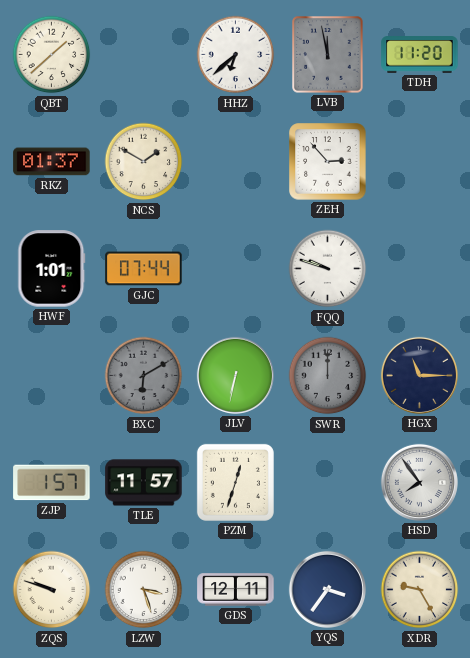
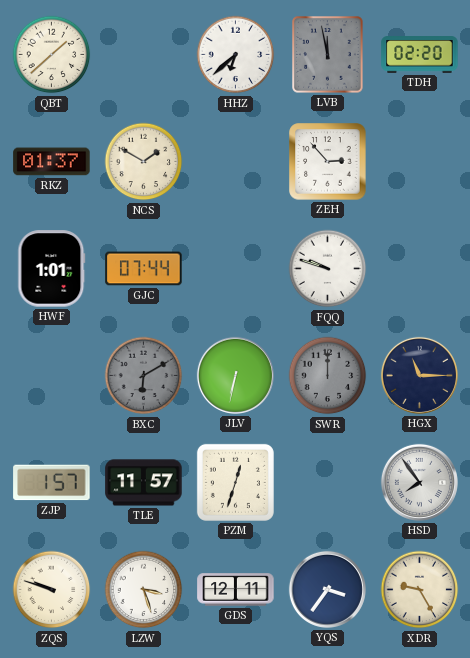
TDH: 11:20 -> 02:20
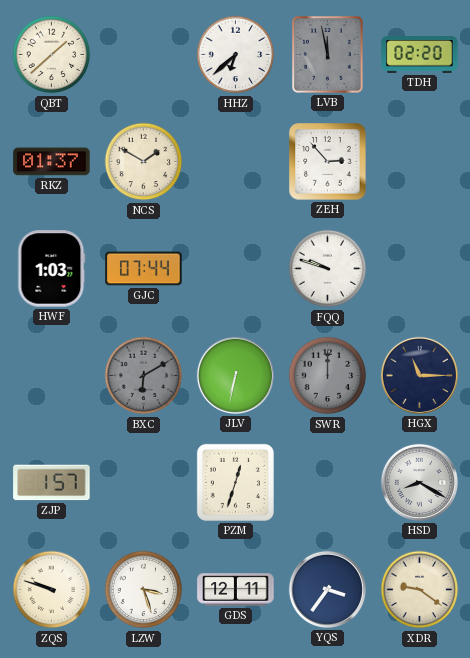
HWF: 1:01 -> 1:03
TLE: 11:57 -> none
HSD: 7:54 -> 8:20
XDR: 9:25 -> 9:21
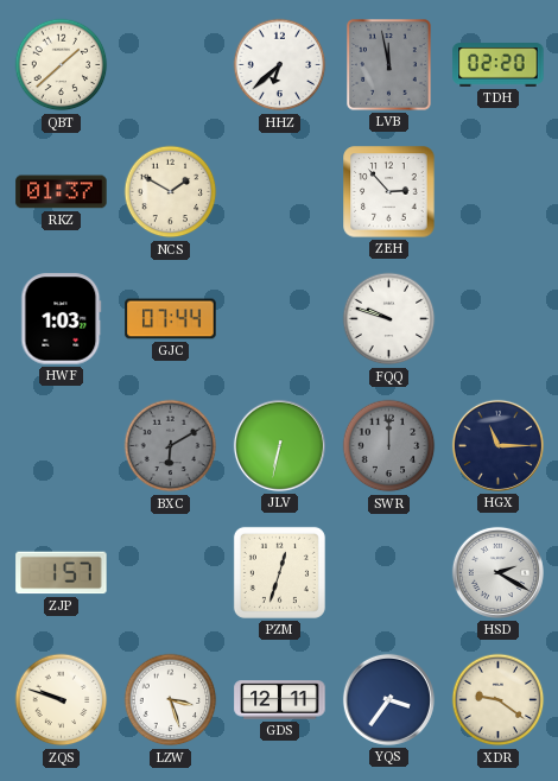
HSD: 8:20 -> 2:20
